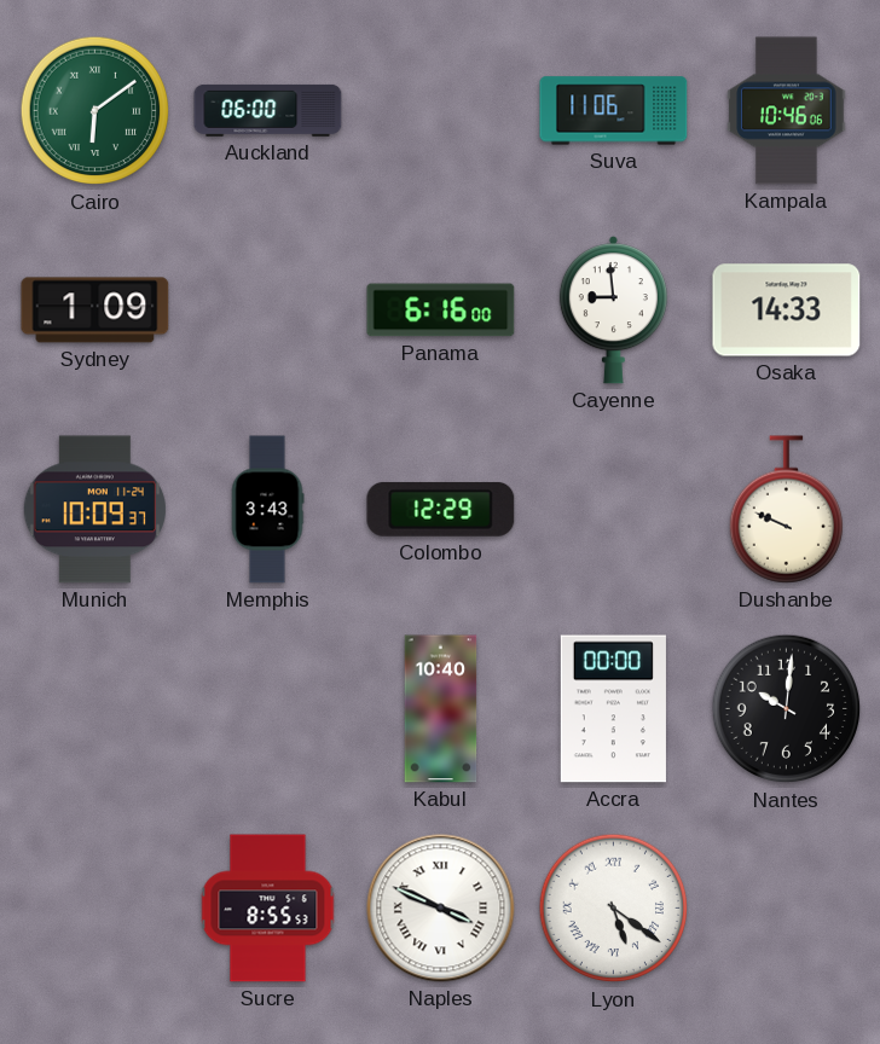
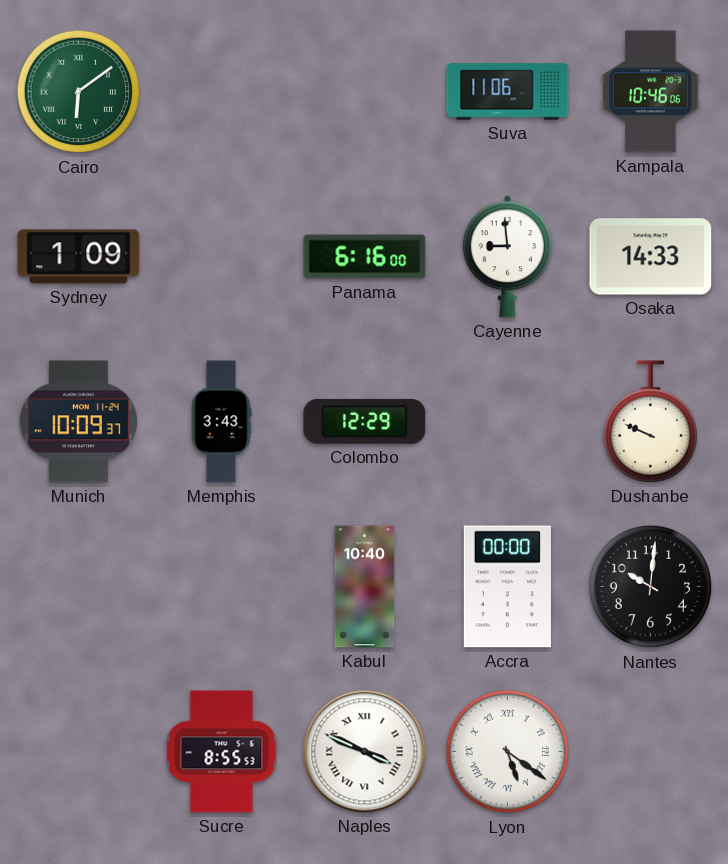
Auckland: 06:00 -> none
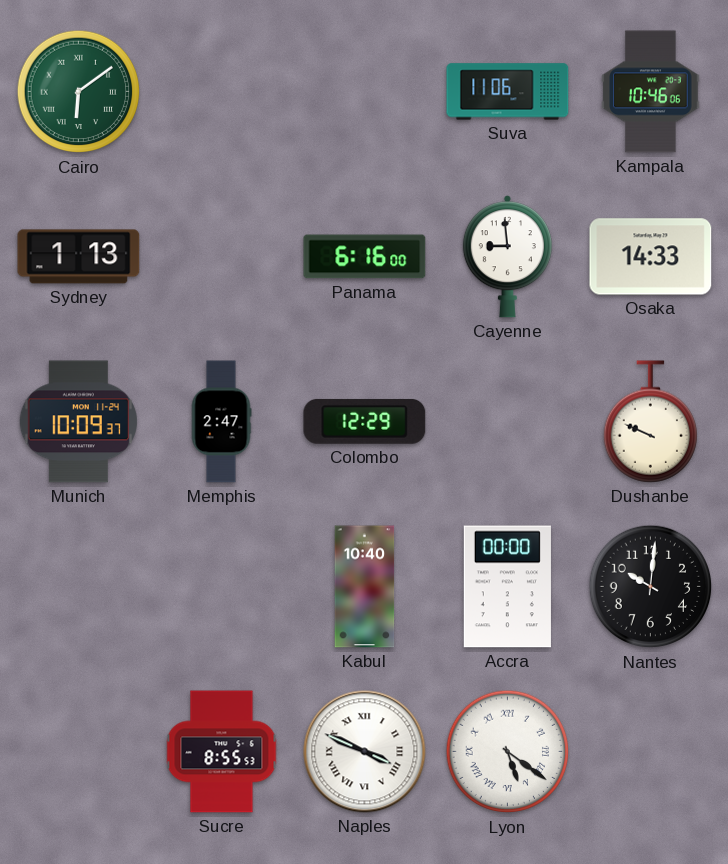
Sydney: 1:09 -> 1:13
Memphis: 3:43 -> 2:47
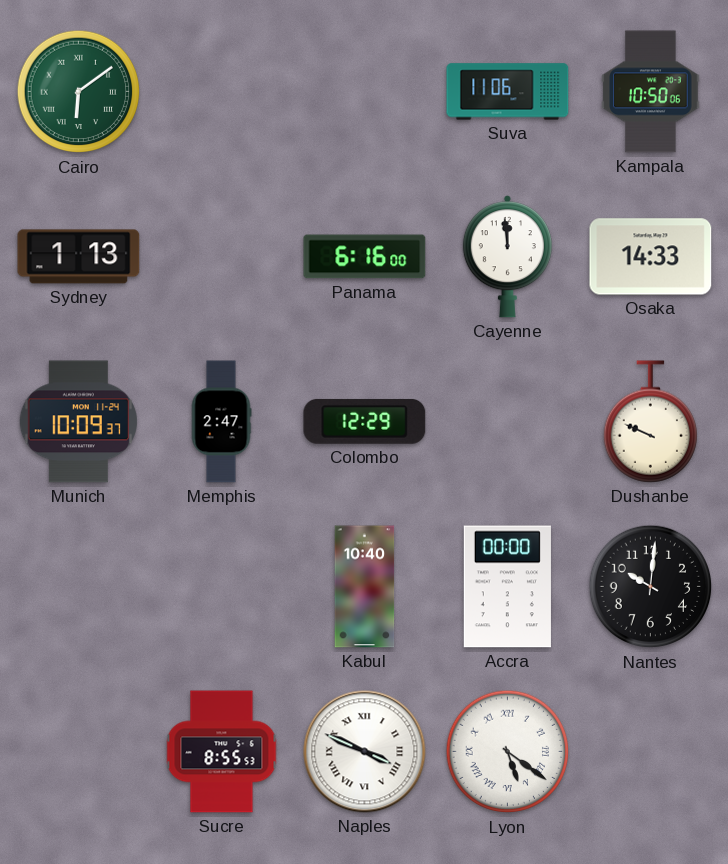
Kampala: 10:46 -> 10:50
Cayenne: 8:59 -> 11:59
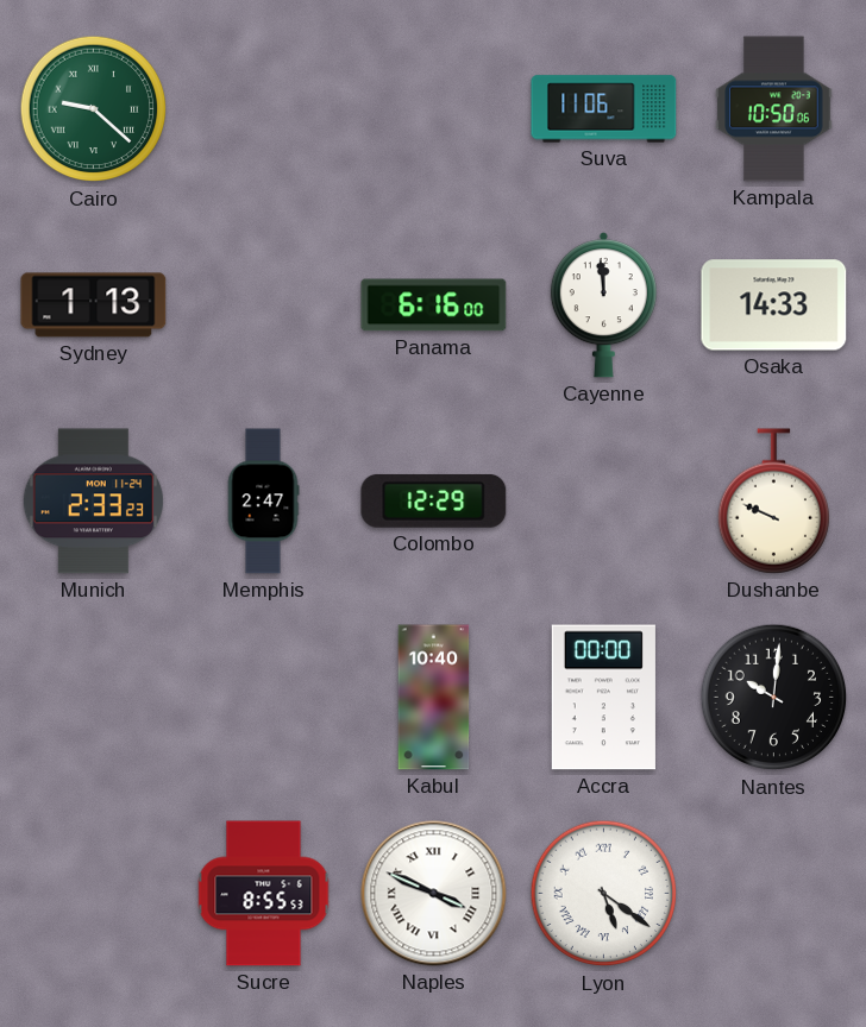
Cairo: 6:09 -> 9:22
Munich: 10:09 -> 2:33
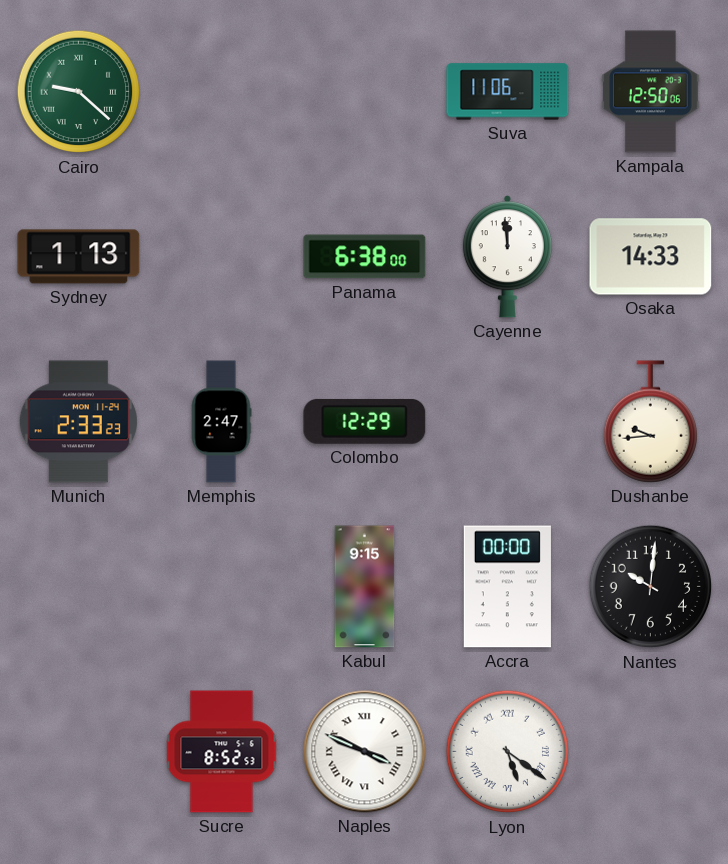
Kampala: 10:50 -> 12:50
Panama: 6:16 -> 6:38
Dushanbe: 9:49 -> 9:44
Kabul: 10:40 -> 9:15
Sucre: 8:55 -> 8:52
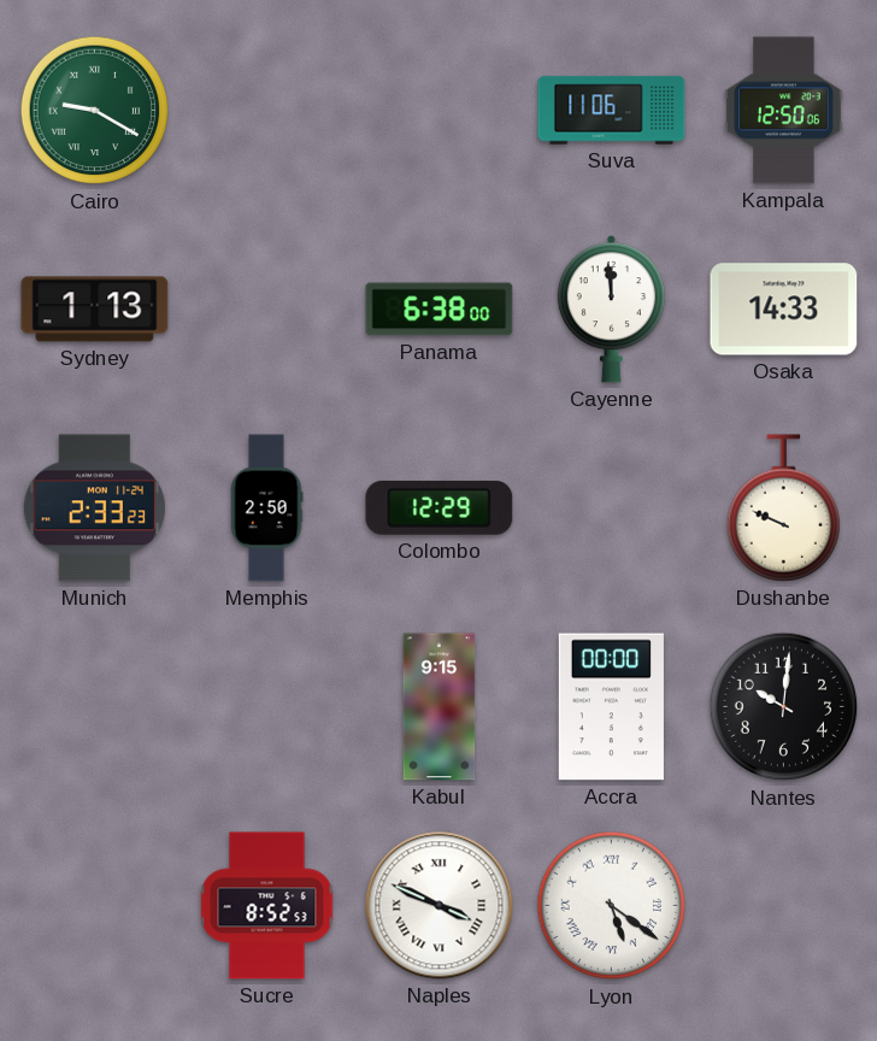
Cairo: 9:22 -> 9:20
Memphis: 2:47 -> 2:50
Dushanbe: 9:44 -> 9:49
